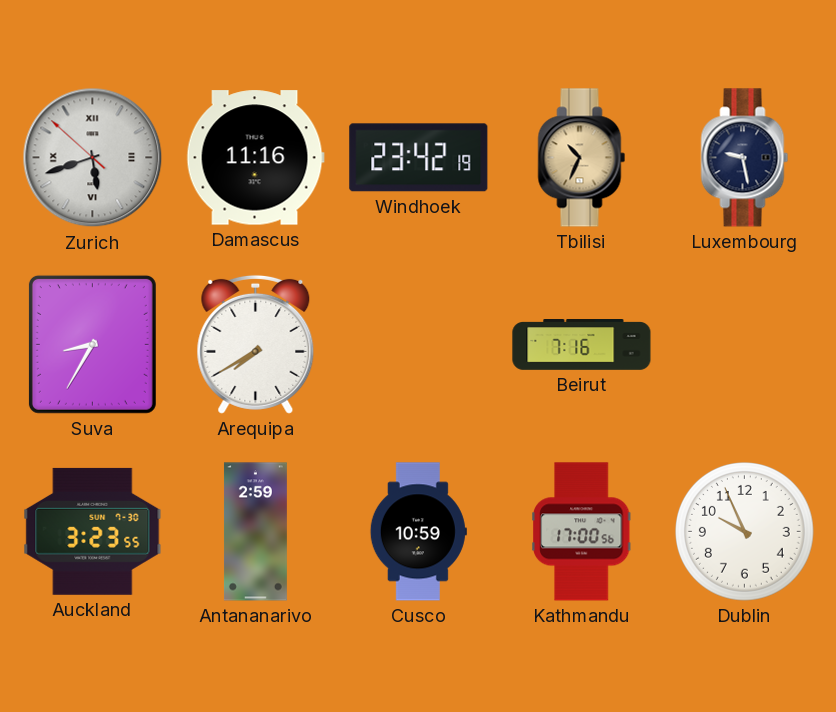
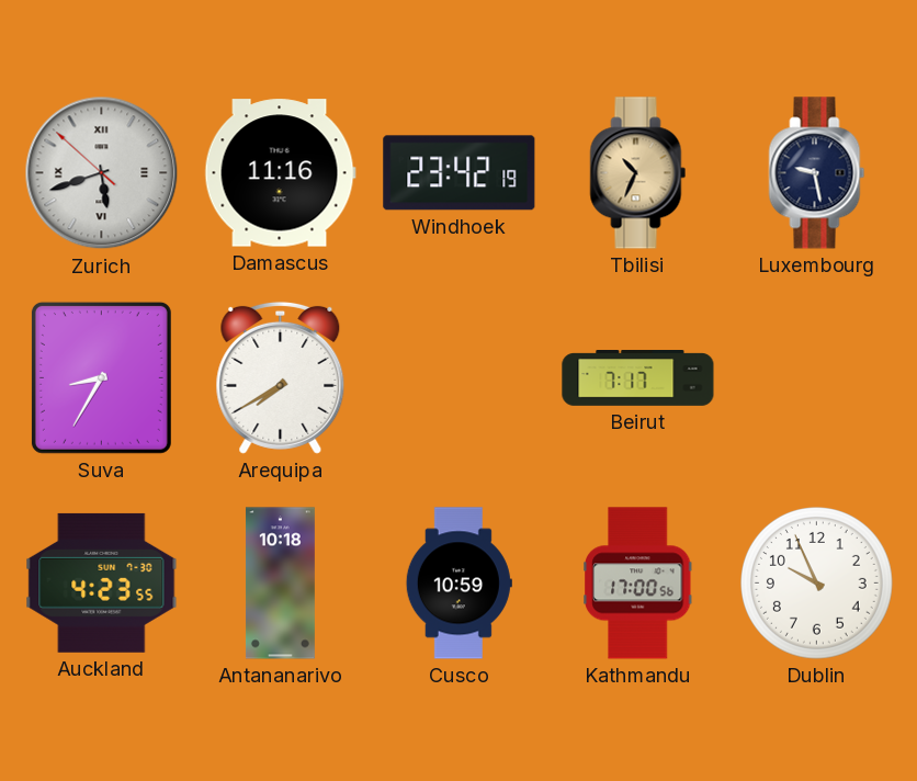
Beirut: 7:16 -> 7:17
Auckland: 3:23 -> 4:23
Antananarivo: 2:59 -> 10:18
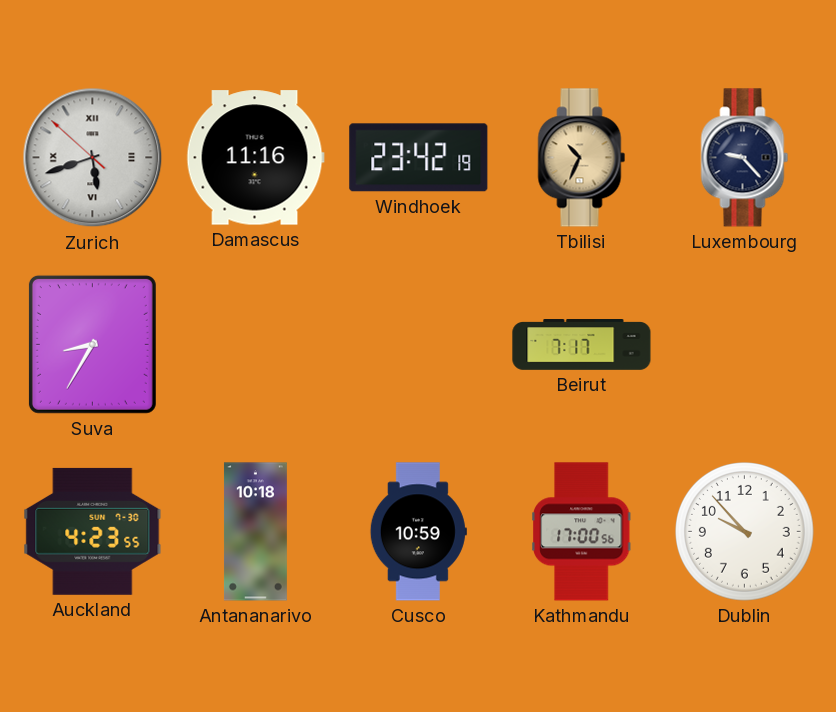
Luxembourg: 9:28 -> 9:23
Arequipa: 7:40 -> none
Dublin: 9:56 -> 9:53
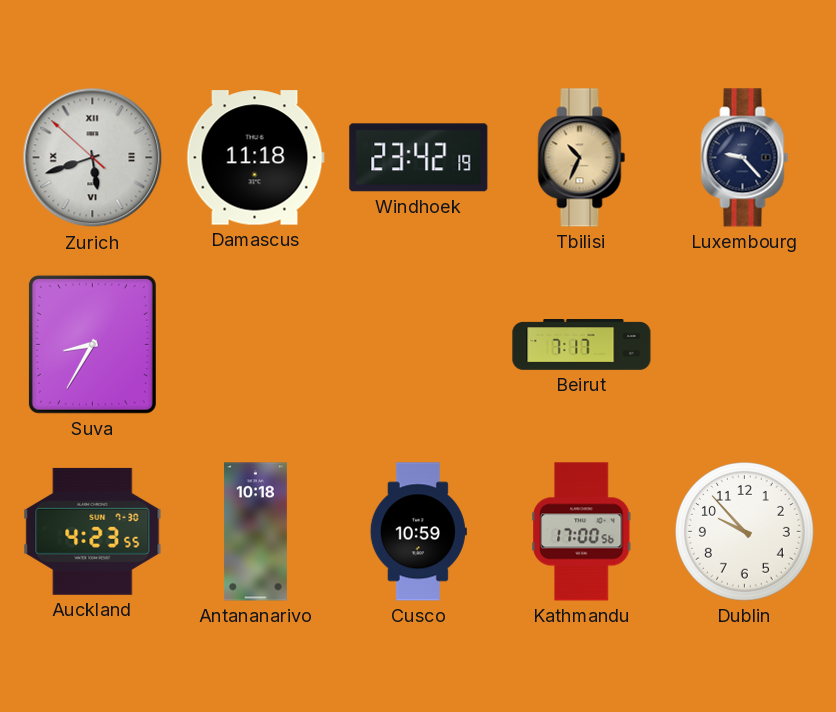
Damascus: 11:16 -> 11:18
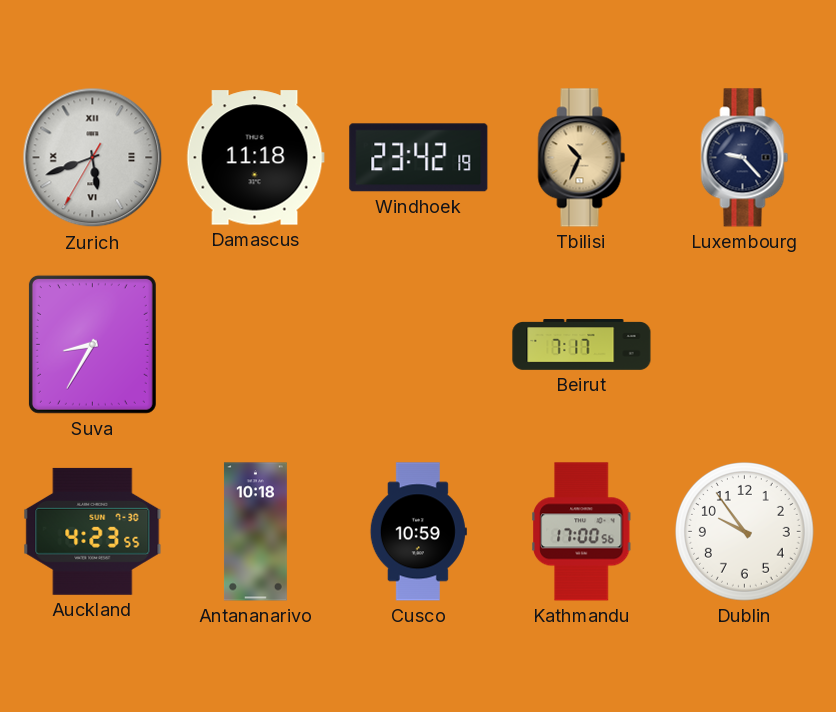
Zurich: 5:41:52 -> 5:41:35
Dublin: 9:53 -> 9:54
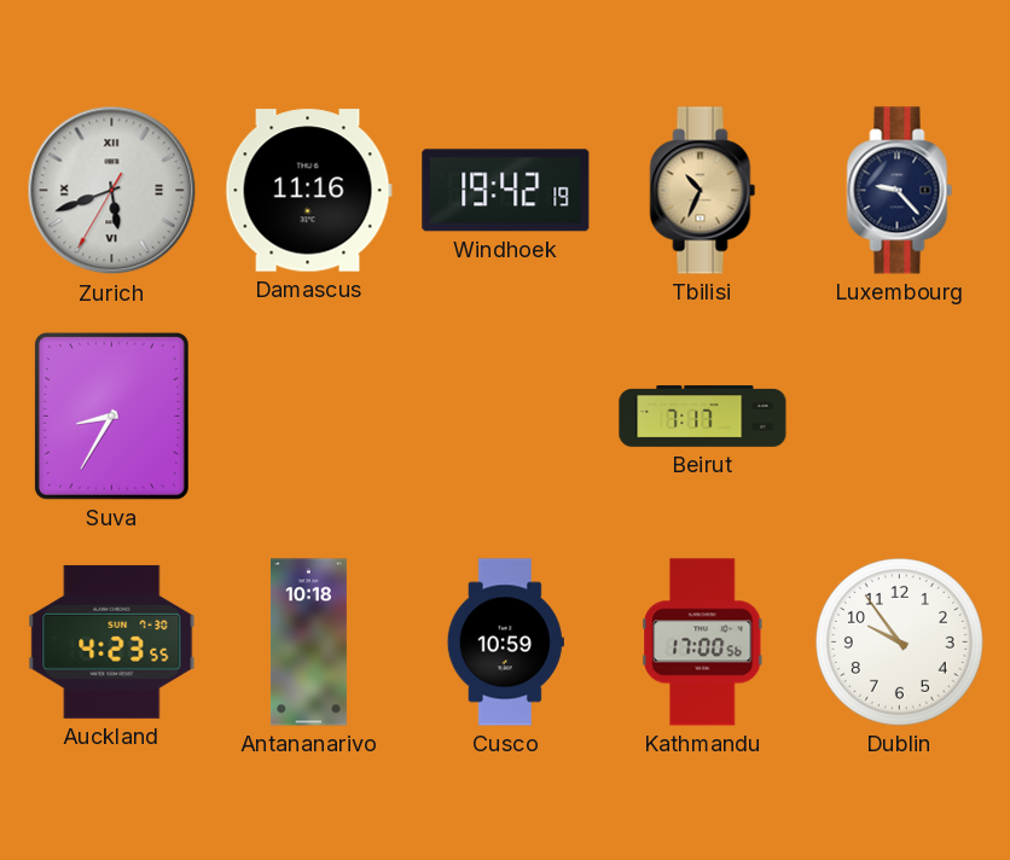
Damascus: 11:18 -> 11:16
Windhoek: 23:42 -> 19:42
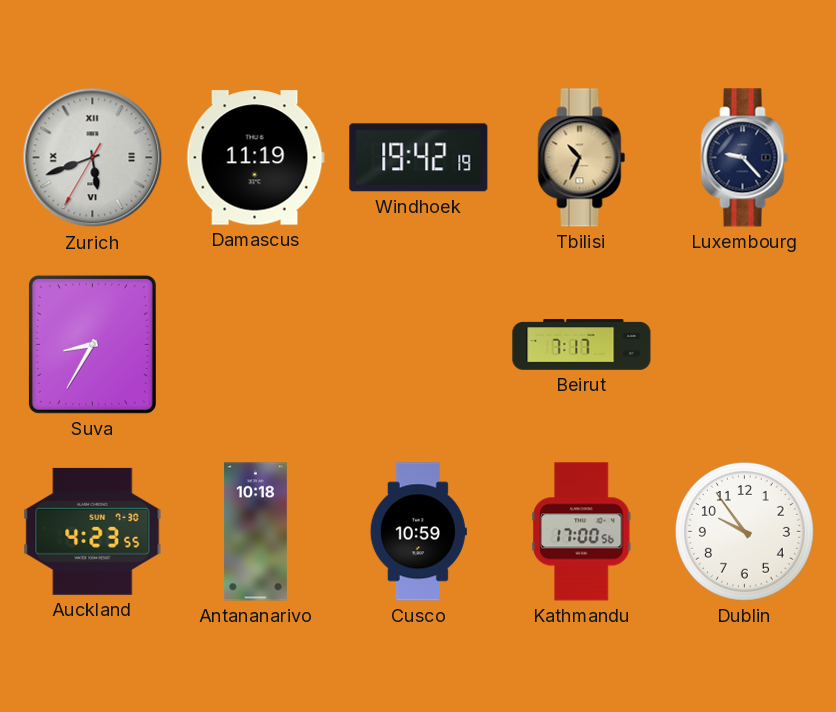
Damascus: 11:16 -> 11:19
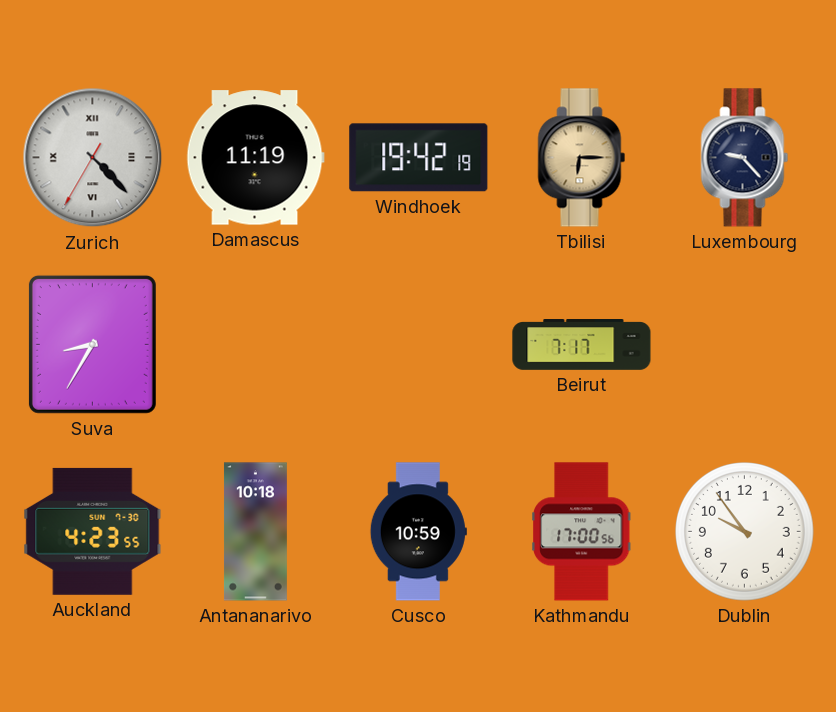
Zurich: 5:41 -> 4:22
Tbilisi: 10:34 -> 6:15
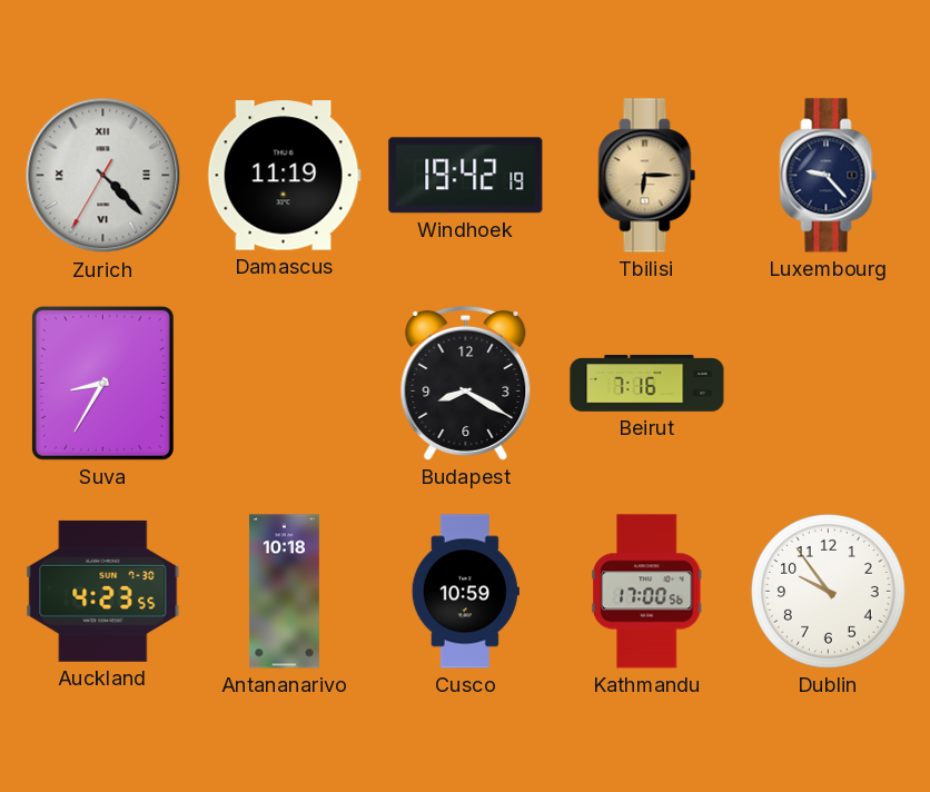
Budapest: none -> 8:20
Beirut: 7:17 -> 7:16
